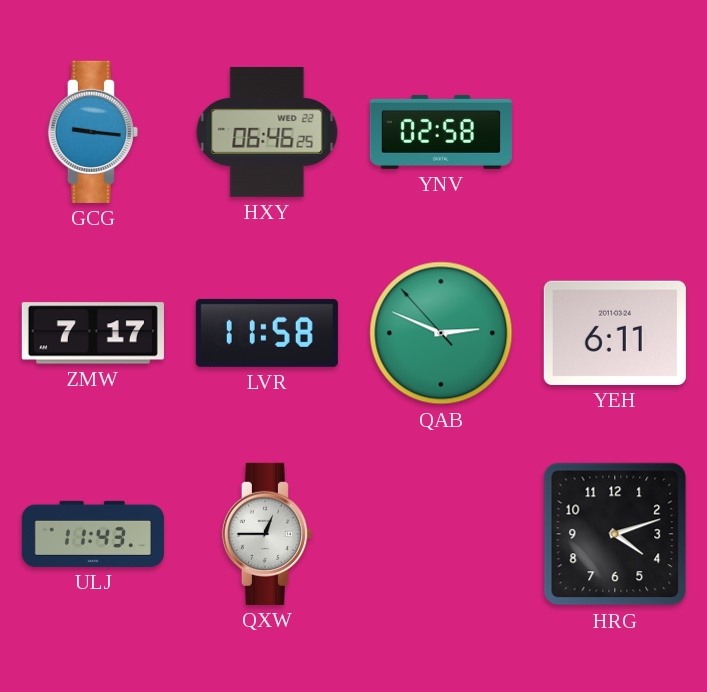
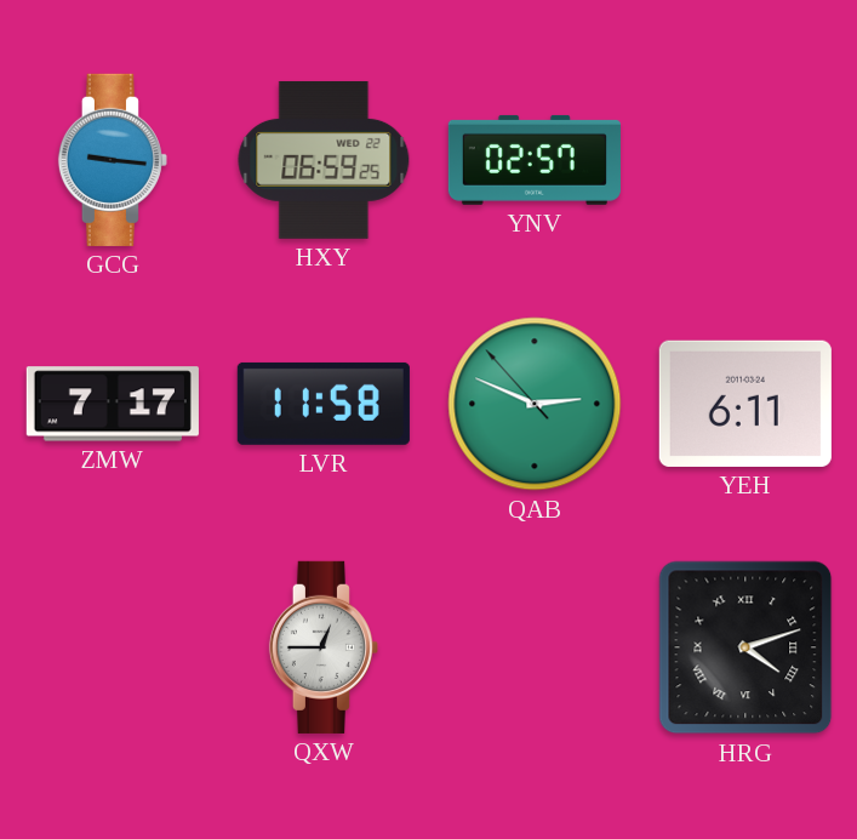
HXY: 06:46 -> 06:59
YNV: 02:58 -> 02:57
ULJ: 11:43 -> none
HRG numerals: Arabic -> Roman
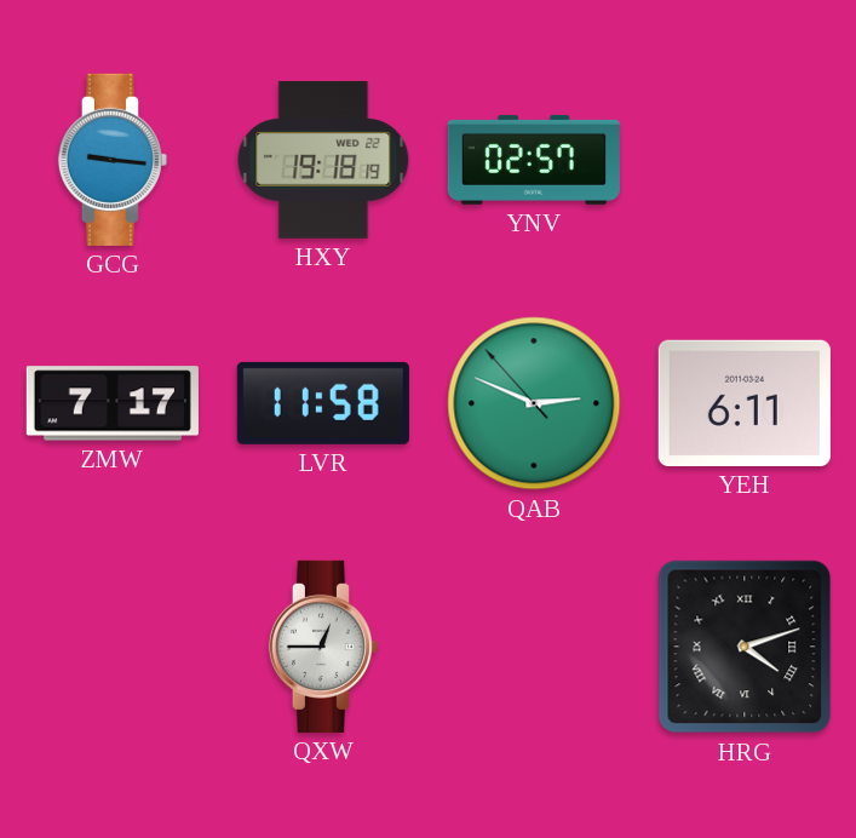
HXY: 06:59 -> 19:18
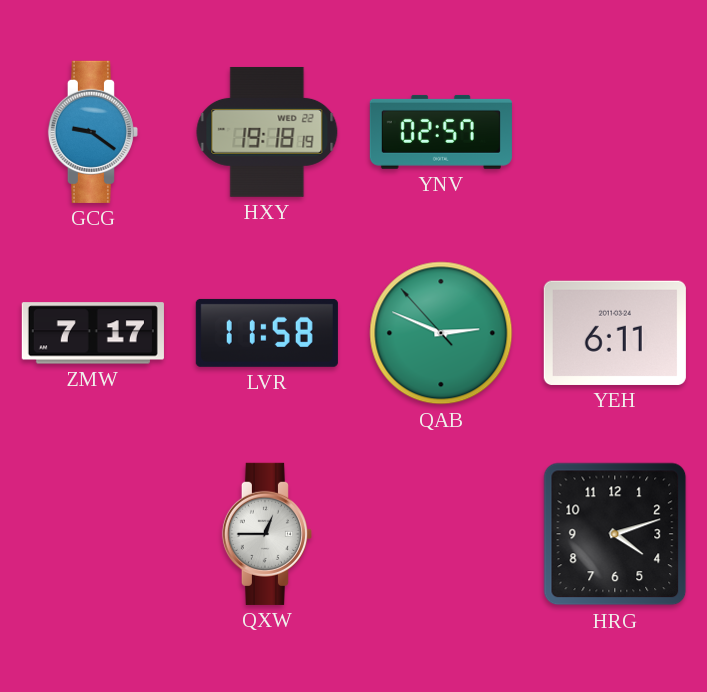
GCG: 9:16 -> 9:21
HRG numerals: Roman -> Arabic
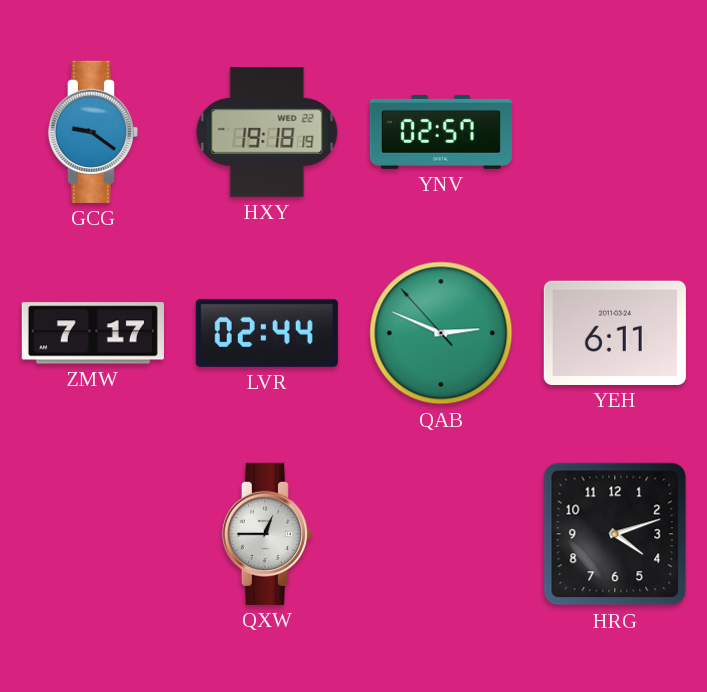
LVR: 11:58 -> 02:44
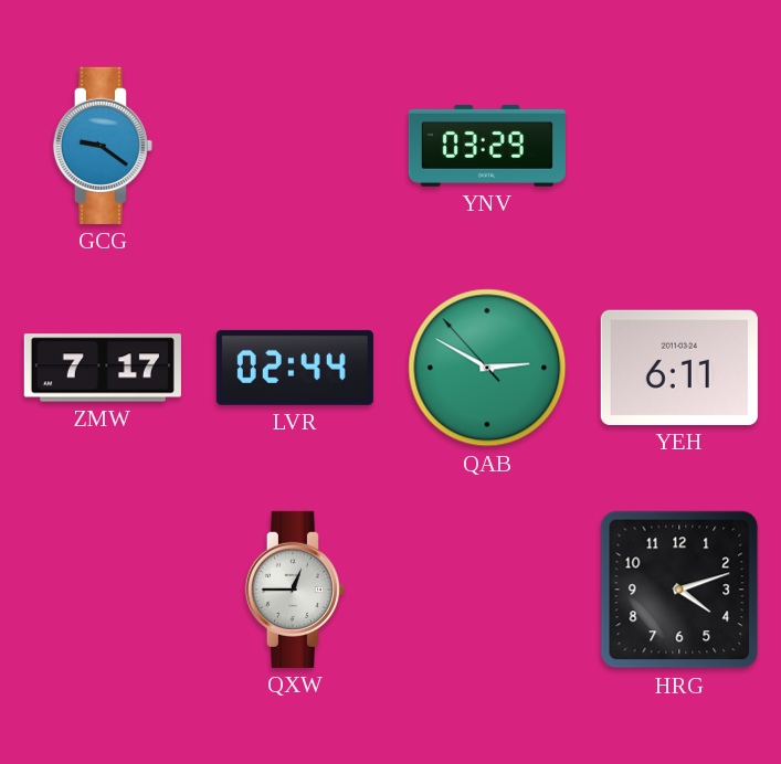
HXY: 19:18 -> none
YNV: 02:57 -> 03:29
QAB: 2:48 -> 2:49
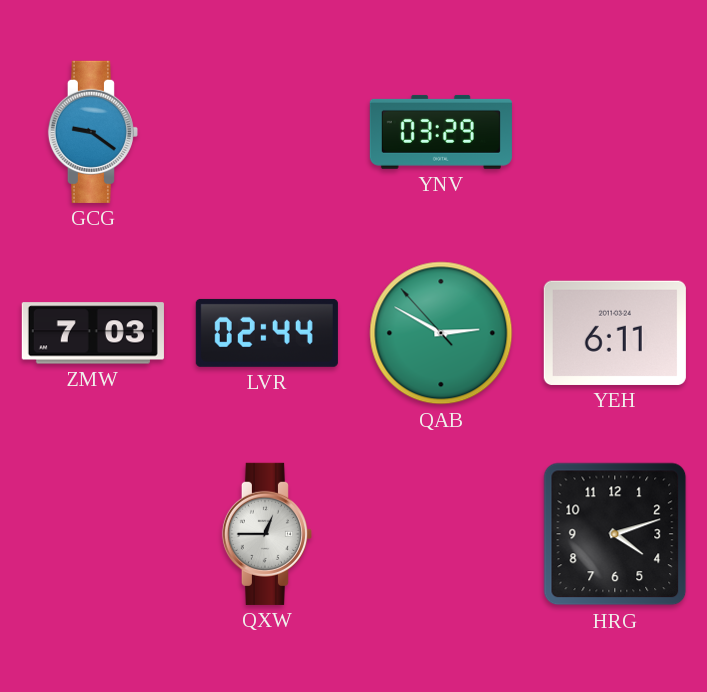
ZMW: 7:17 -> 7:03
